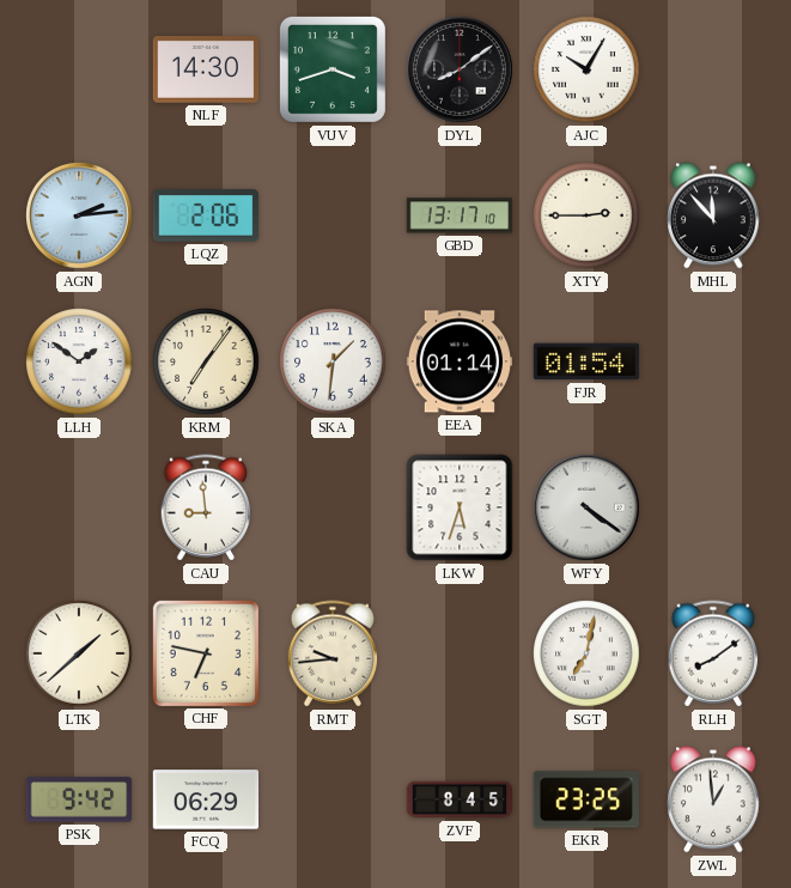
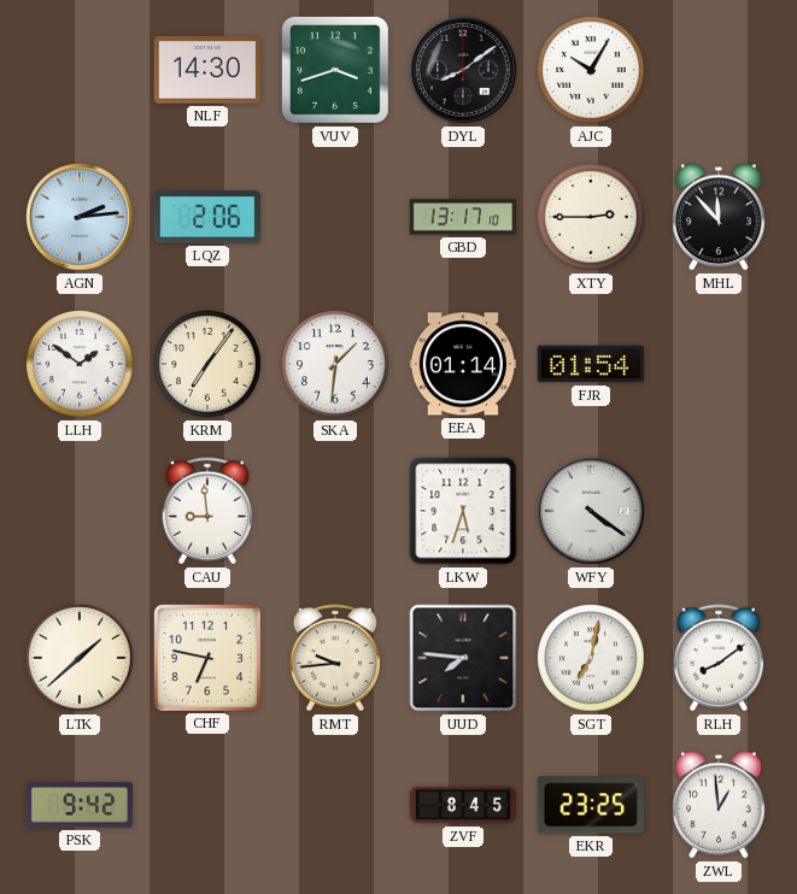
UUD: none -> 7:46
FCQ: 06:29 -> none
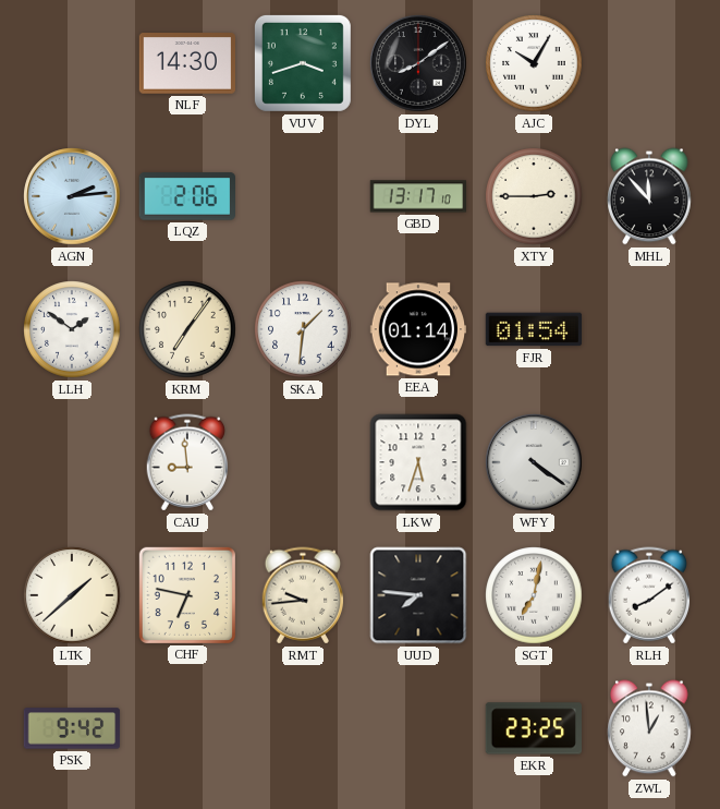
ZVF: 8:45 -> none
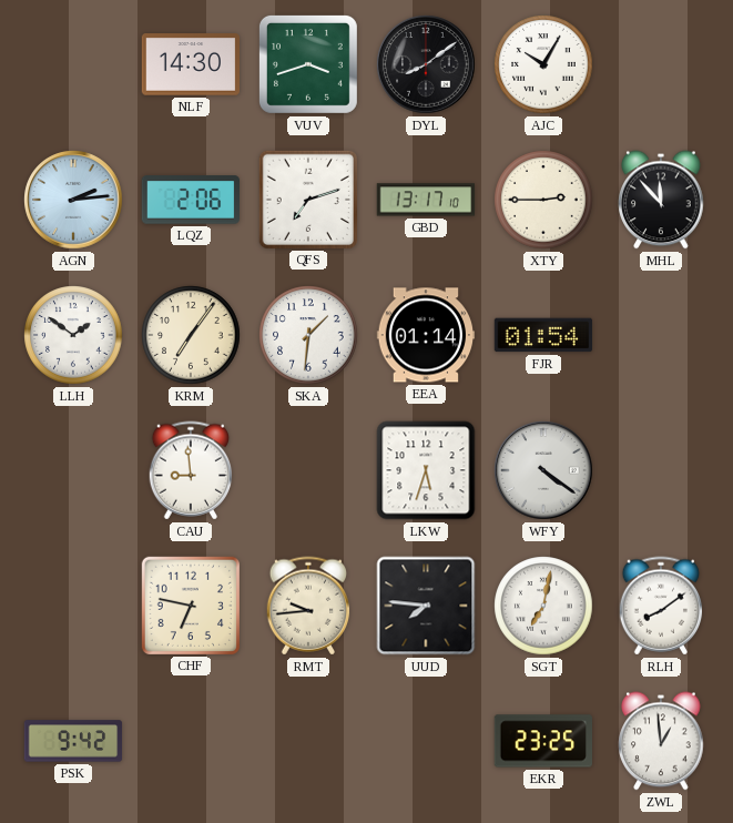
QFS: none -> 7:12
LTK: 1:38 -> none
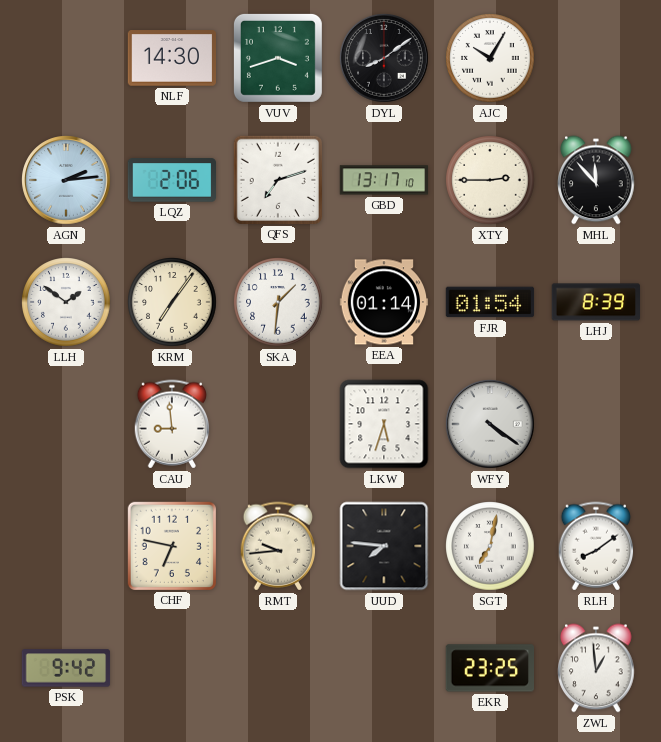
LHJ: none -> 8:39
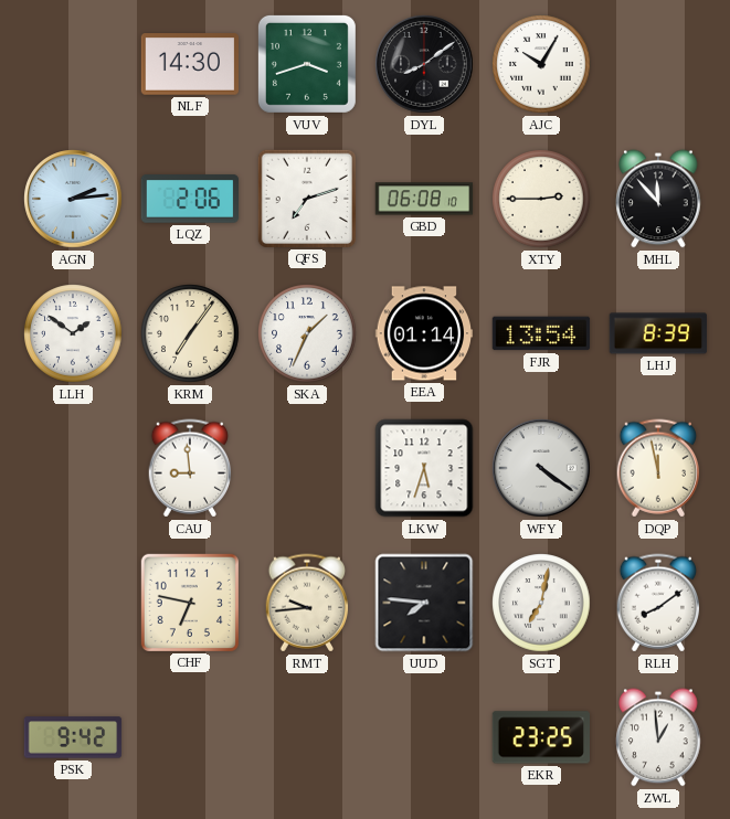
GBD: 13:17 -> 06:08
SKA: 1:31 -> 1:34
FJR: 01:54 -> 13:54
DQP: none -> 11:58
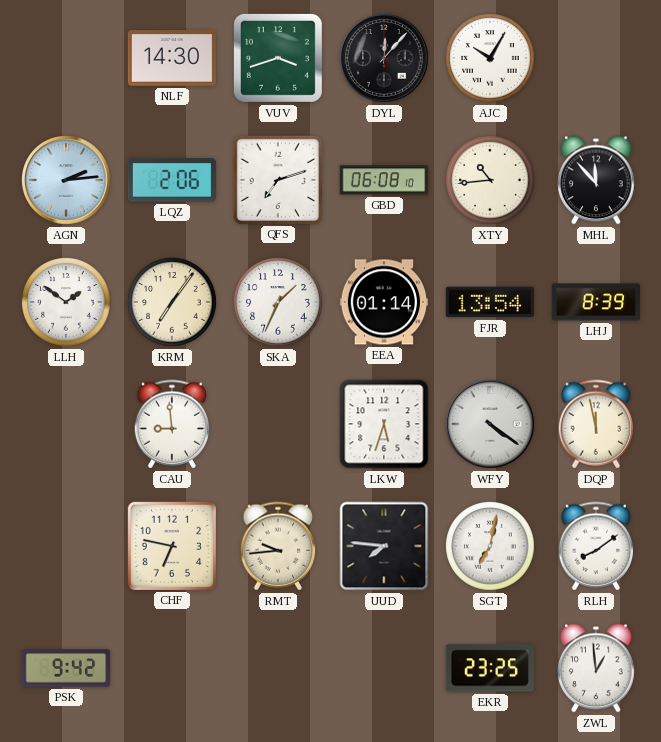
DYL: 8:09 -> 12:07
XTY: 2:45 -> 10:44
